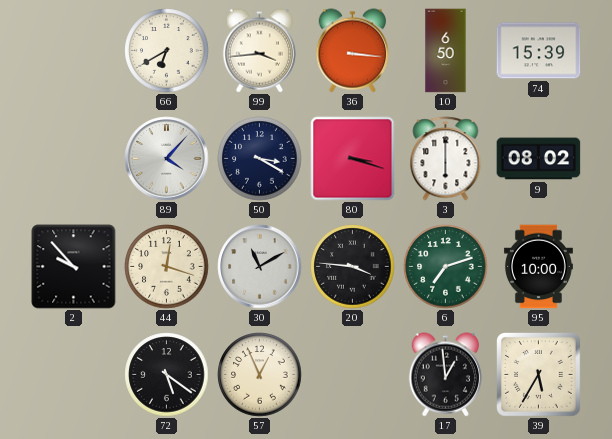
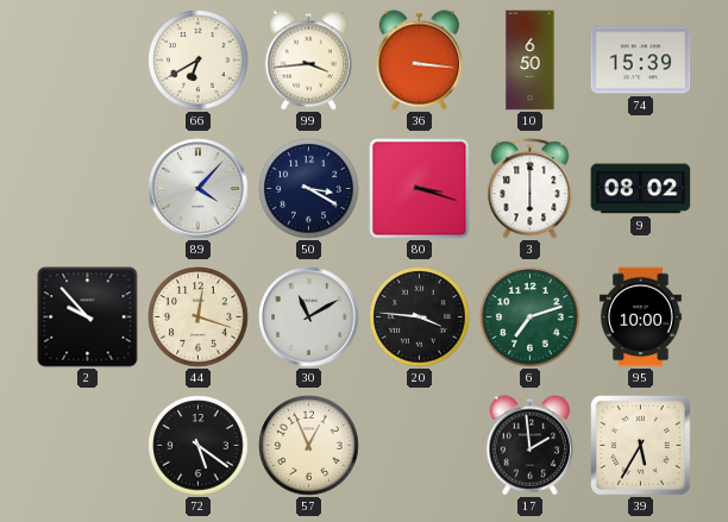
17: 12:59 -> 1:59
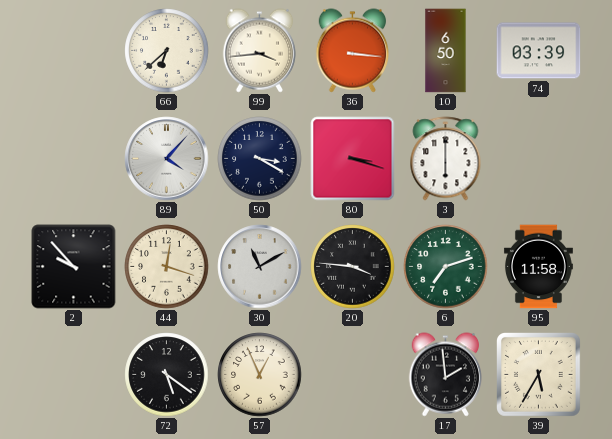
66: 6:40 -> 6:38
74: 15:39 -> 03:39
9: 08:02 -> none
95: 10:00 -> 11:58
